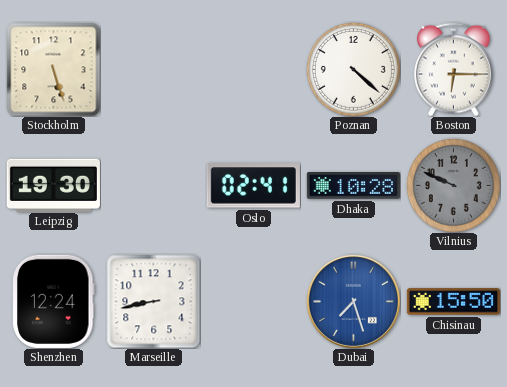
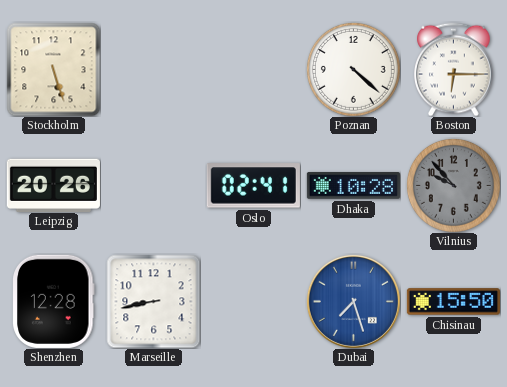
Leipzig: 19:30 -> 20:26
Vilnius: 9:49 -> 9:53
Shenzhen: 12:24 -> 12:28
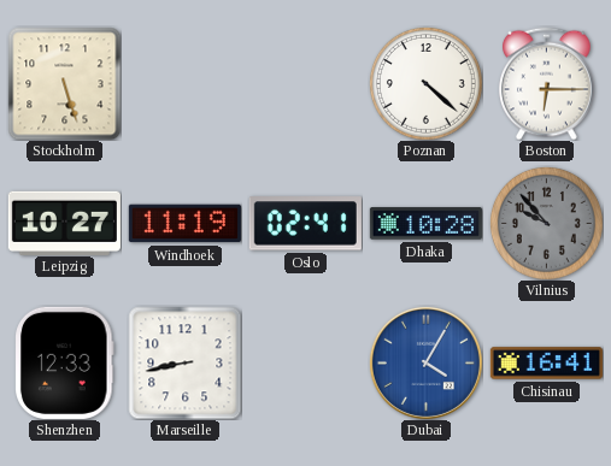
Leipzig: 20:26 -> 10:27
Windhoek: none -> 11:19
Shenzhen: 12:28 -> 12:33
Dubai: 7:27 -> 4:05
Chisinau: 15:50 -> 16:41
